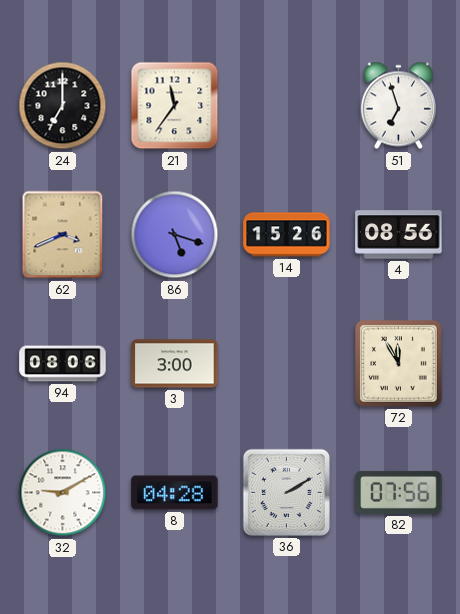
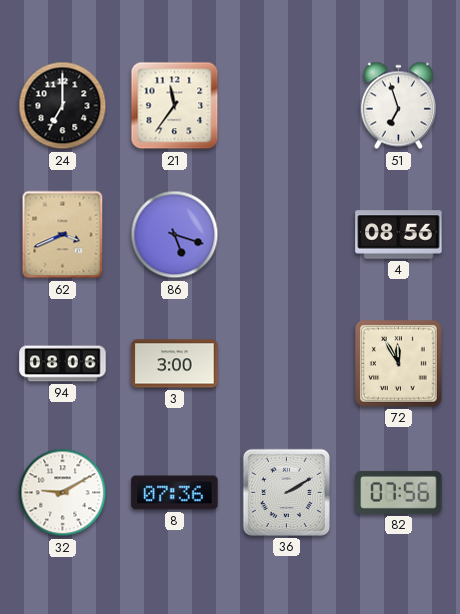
14: 15:26 -> none
8: 04:28 -> 07:36
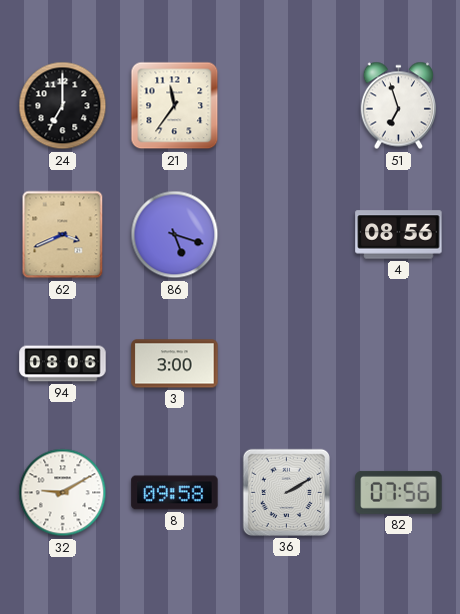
72: 11:55 -> none
8: 07:36 -> 09:58
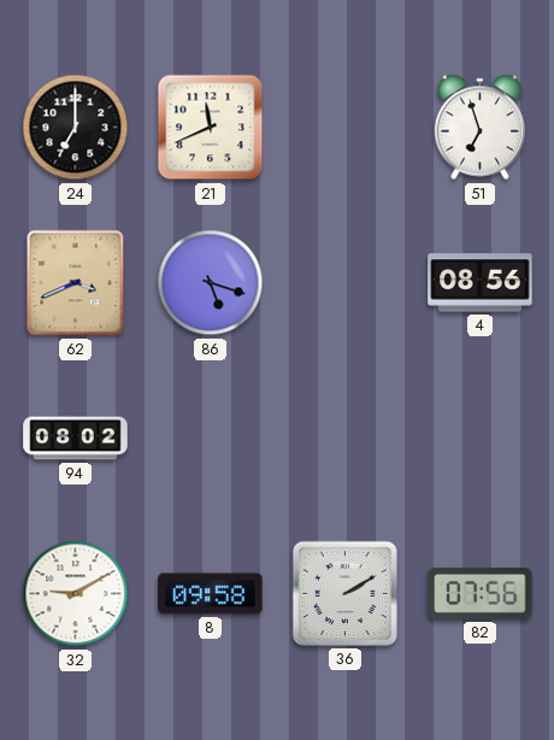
21: 11:36 -> 11:41
94: 08:06 -> 08:02
3: 3:00 -> none
